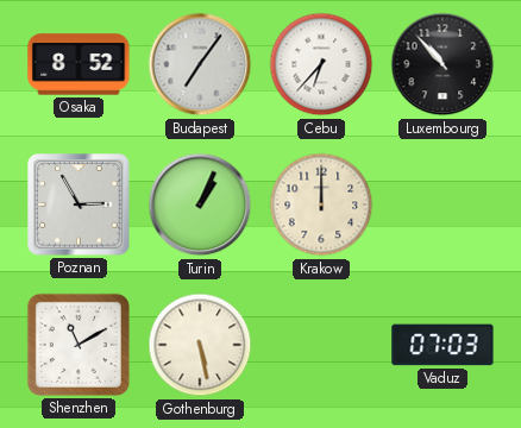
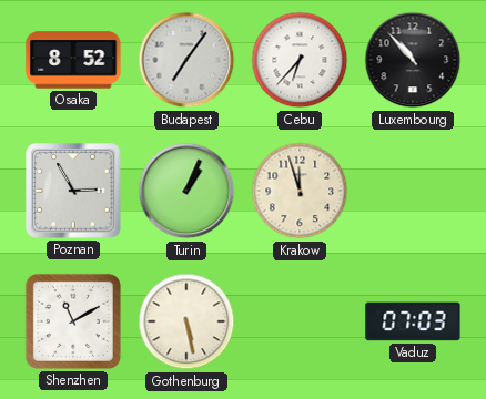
Krakow: 12:00 -> 11:57
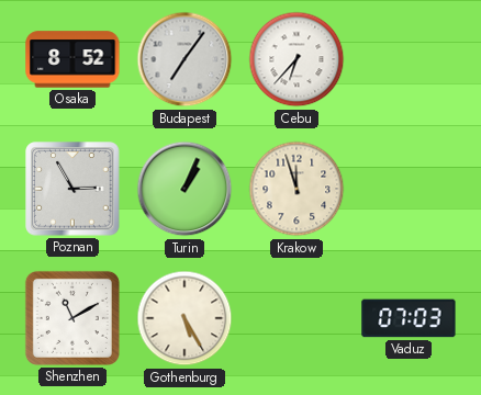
Luxembourg: 10:53 -> none
Gothenburg: 5:28 -> 5:25
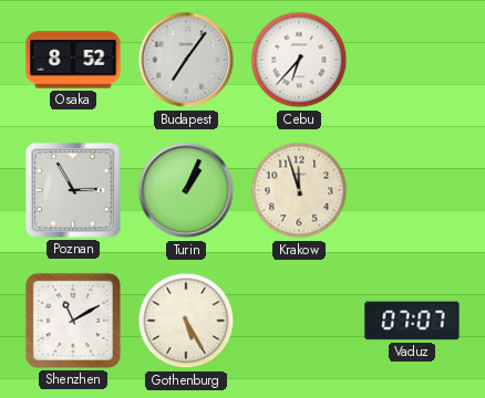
Vaduz: 07:03 -> 07:07
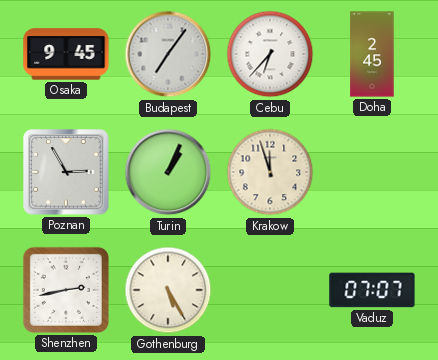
Osaka: 8:52 -> 9:45
Doha: none -> 2:45
Shenzhen: 11:10 -> 2:43
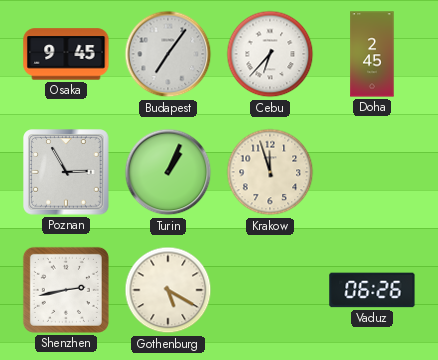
Gothenburg: 5:25 -> 5:20
Vaduz: 07:07 -> 06:26
